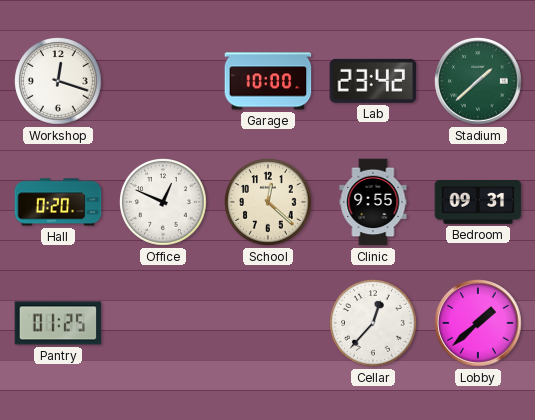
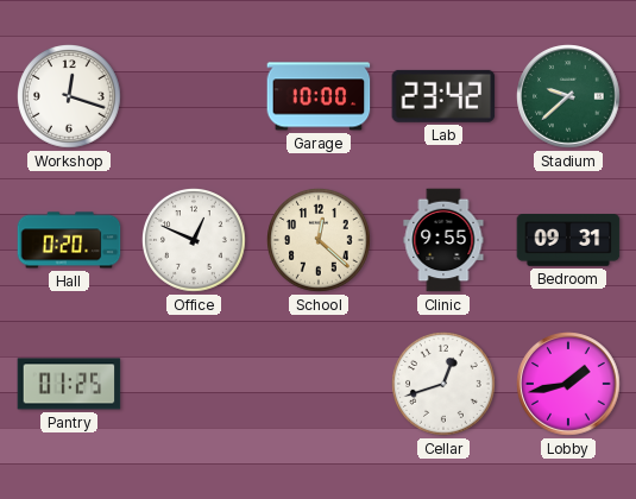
Stadium: 1:38 -> 9:38
Cellar: 12:37 -> 12:42
Lobby: 1:38 -> 1:43
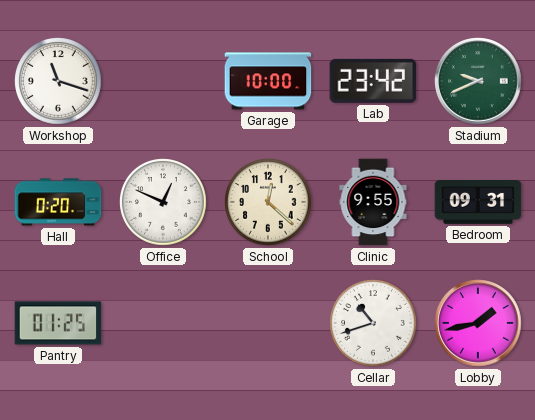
Workshop: 12:18 -> 11:18
Stadium: 9:38 -> 9:41
Cellar: 12:42 -> 10:42
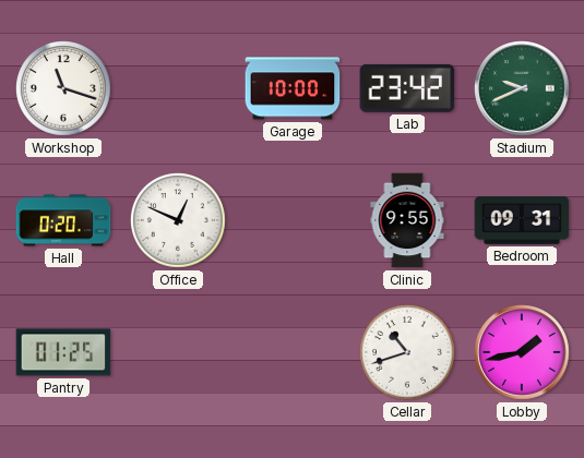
School: 12:22 -> none
